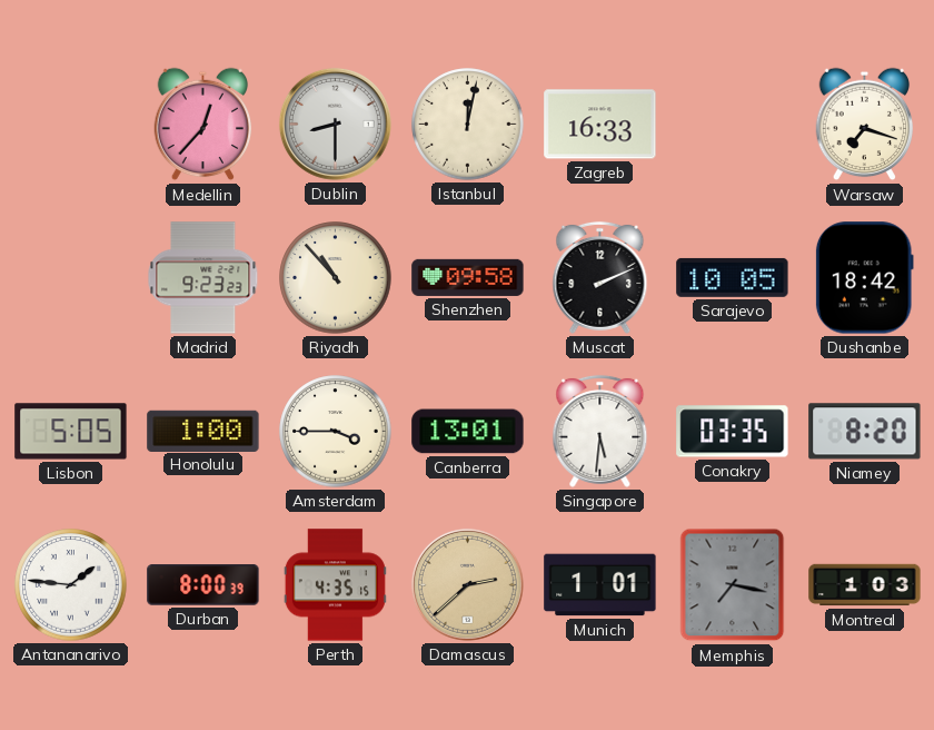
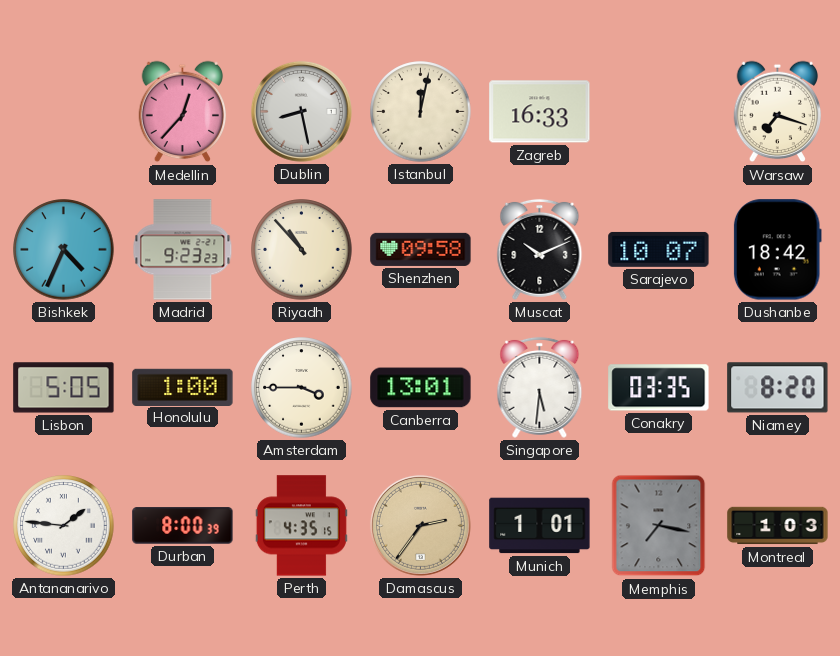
Dublin: 8:30 -> 8:28
Bishkek: none -> 4:34
Muscat: 2:11 -> 10:11
Sarajevo: 10:05 -> 10:07
Damascus: 2:38 -> 2:36
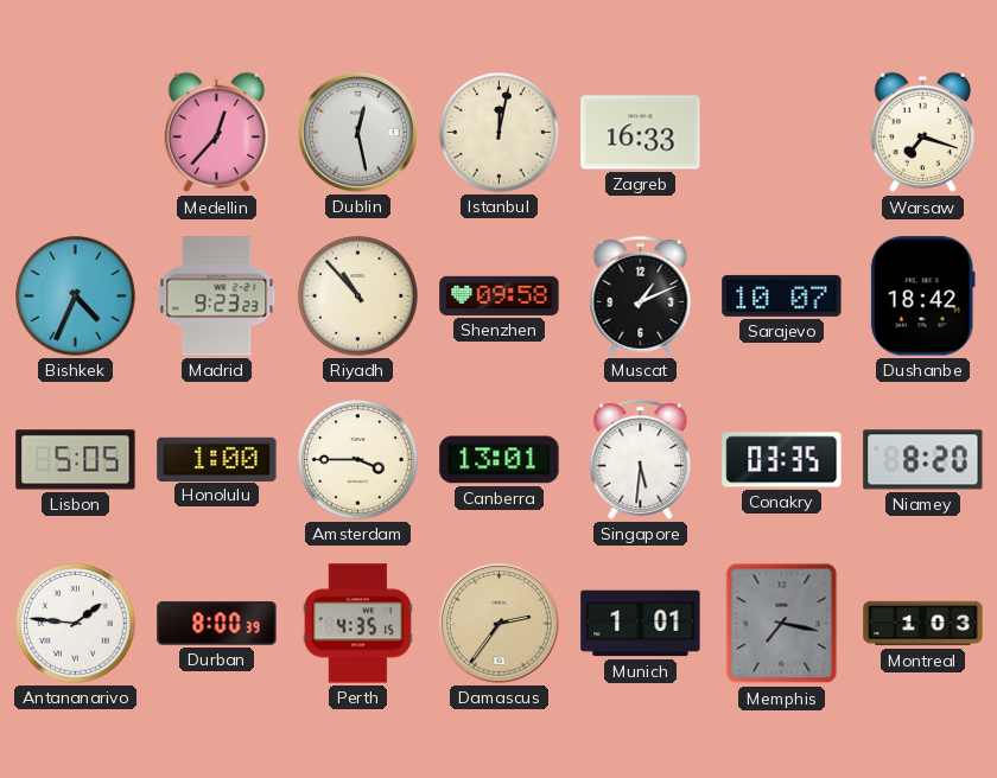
Dublin: 8:28 -> 12:28
Muscat: 10:11 -> 1:11
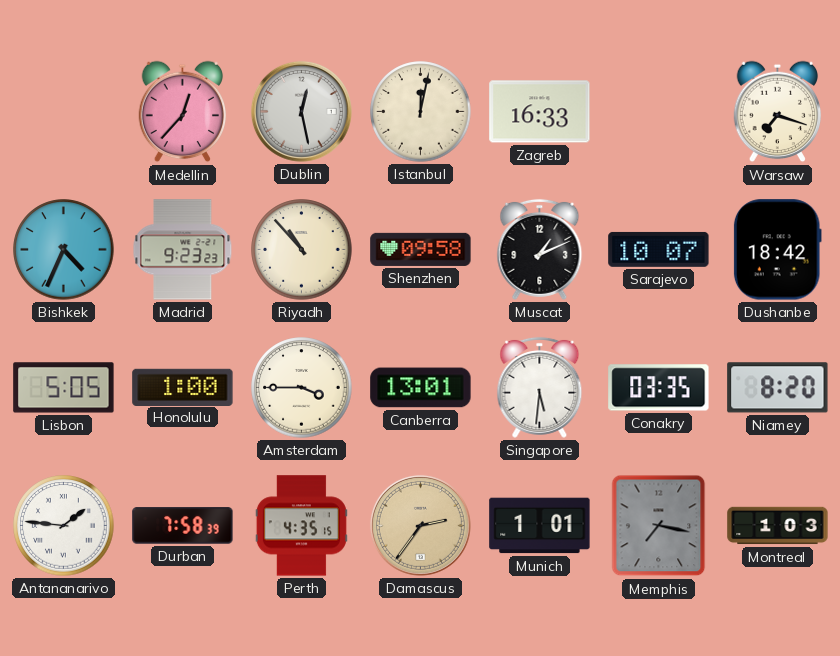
Durban: 8:00 -> 7:58
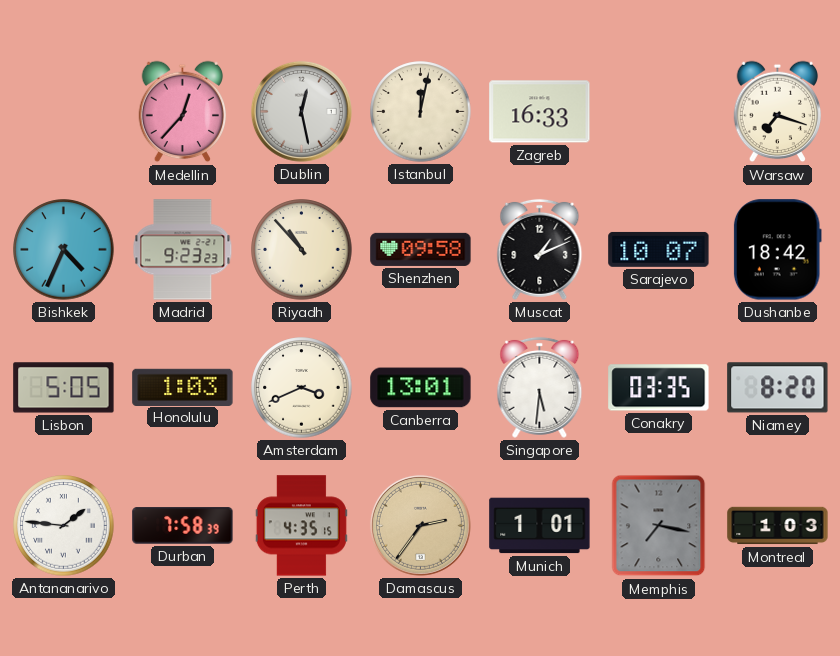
Honolulu: 1:00 -> 1:03
Amsterdam: 3:45 -> 3:41
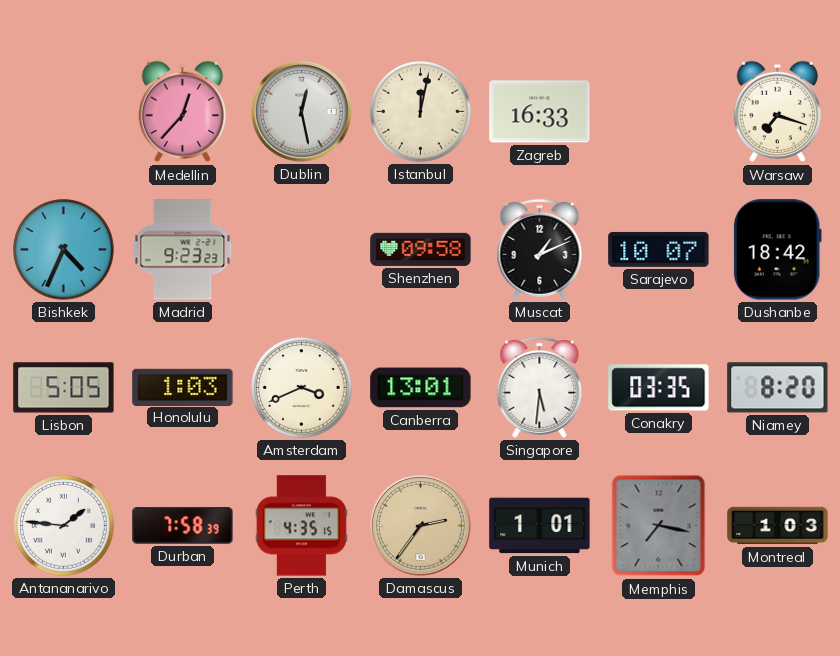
Riyadh: 10:53 -> none
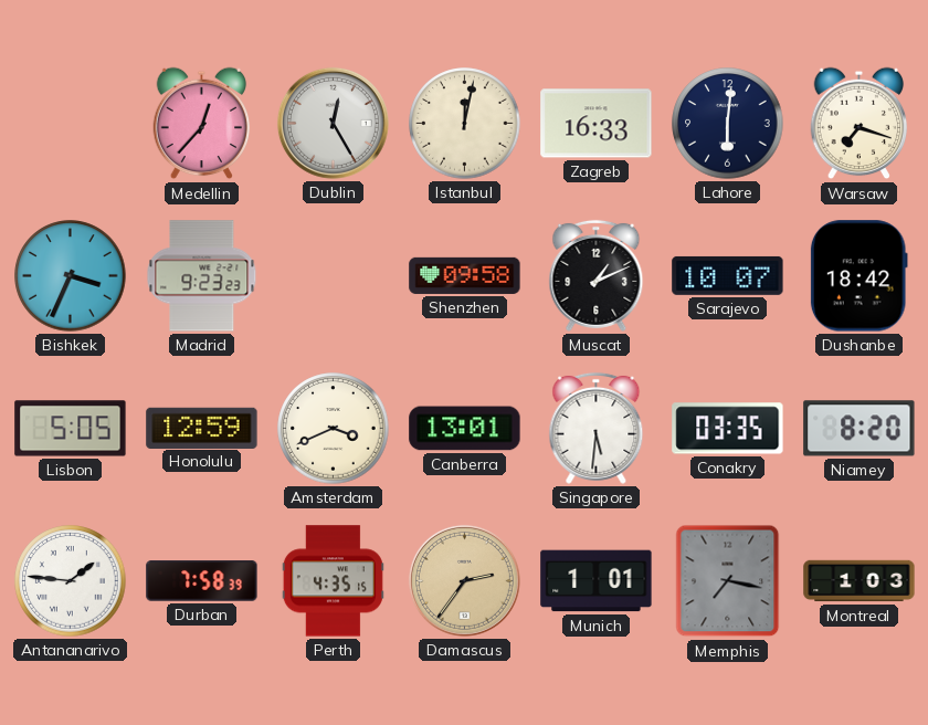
Dublin: 12:28 -> 12:25
Lahore: none -> 6:01
Bishkek: 4:34 -> 3:34
Honolulu: 1:03 -> 12:59
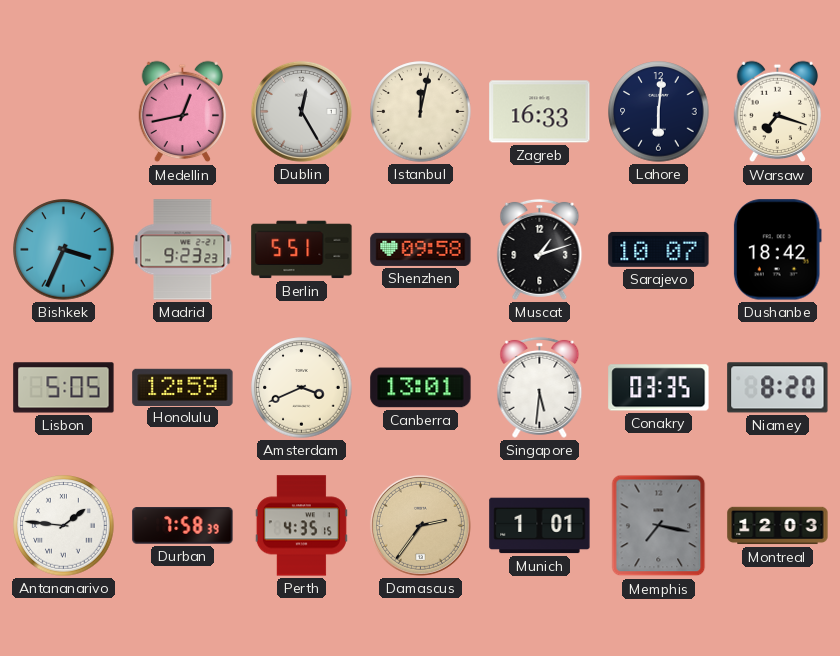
Medellin: 12:37 -> 12:43
Berlin: none -> 5:51
Muscat: 1:11 -> 1:12
Montreal: 1:03 -> 12:03
